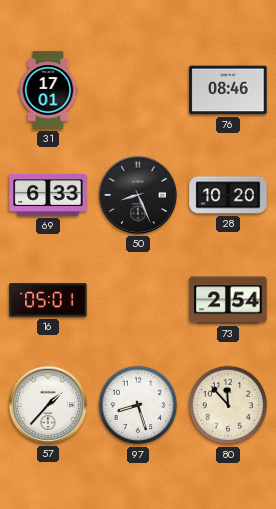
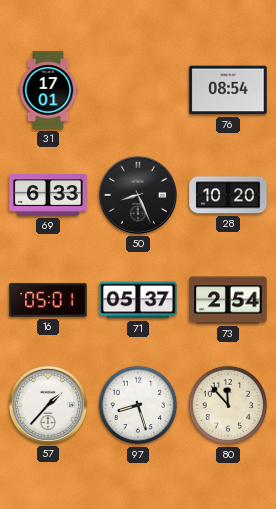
76: 08:46 -> 08:54
71: none -> 05:37
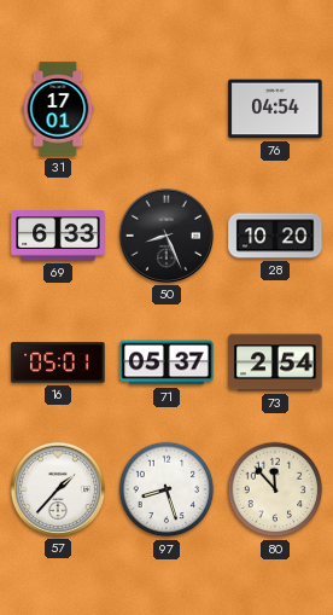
76: 08:54 -> 04:54
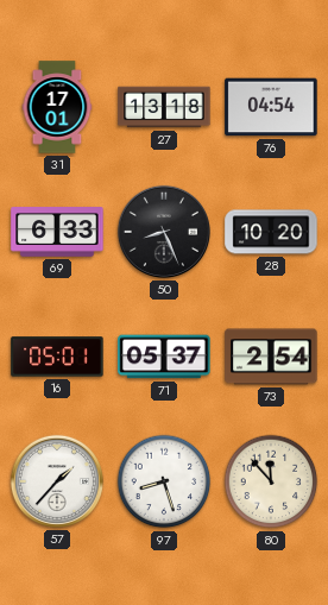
27: none -> 13:18
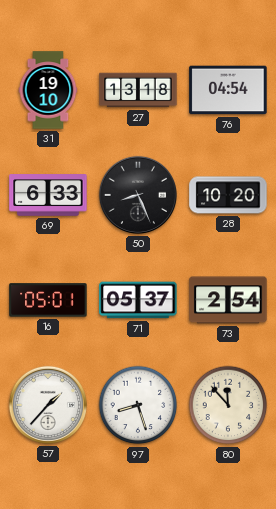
31: 17:01 -> 19:10
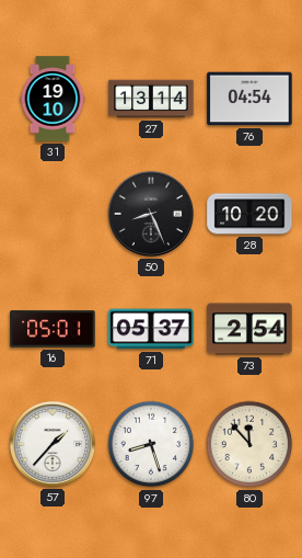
27: 13:18 -> 13:14
69: 6:33 -> none
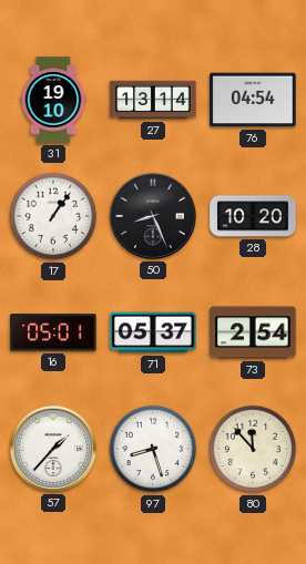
17: none -> 1:06
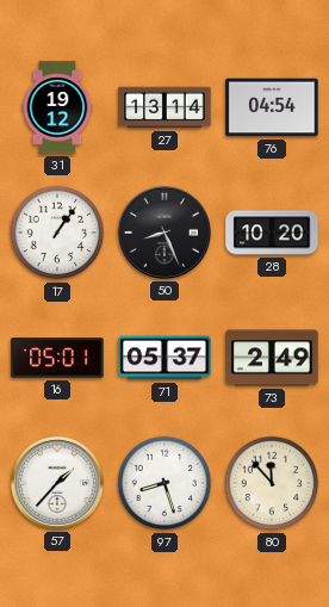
31: 19:10 -> 19:12
73: 2:54 -> 2:49
